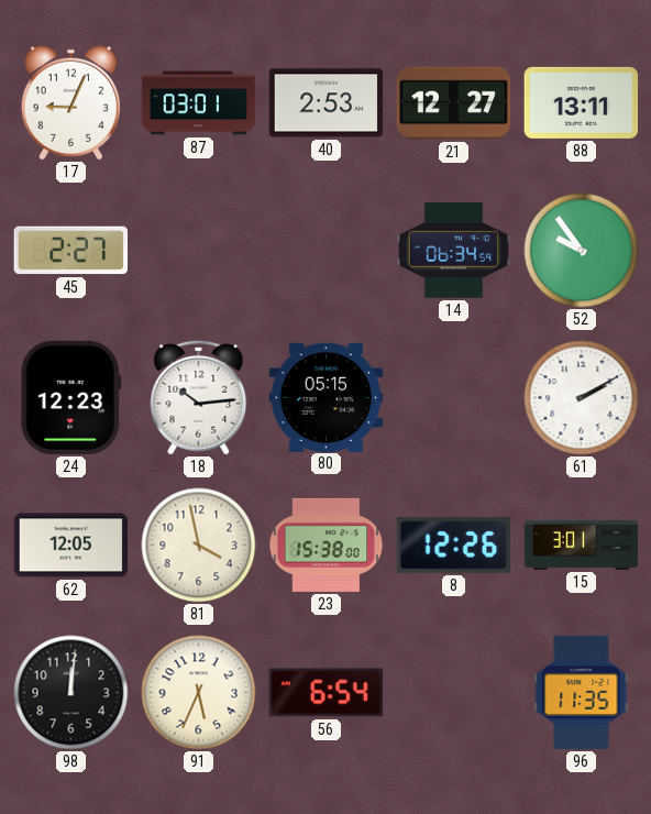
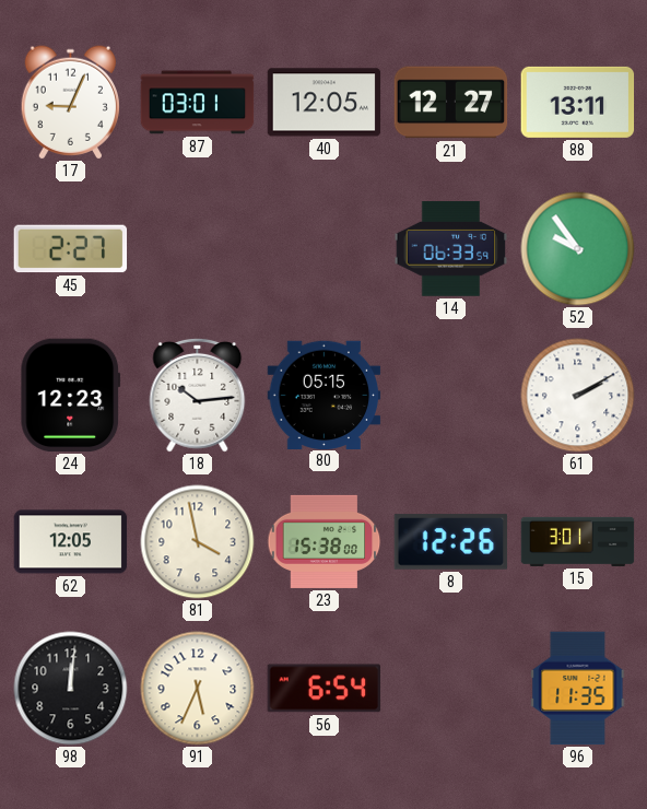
40: 2:53 -> 12:05
14: 06:34 -> 06:33
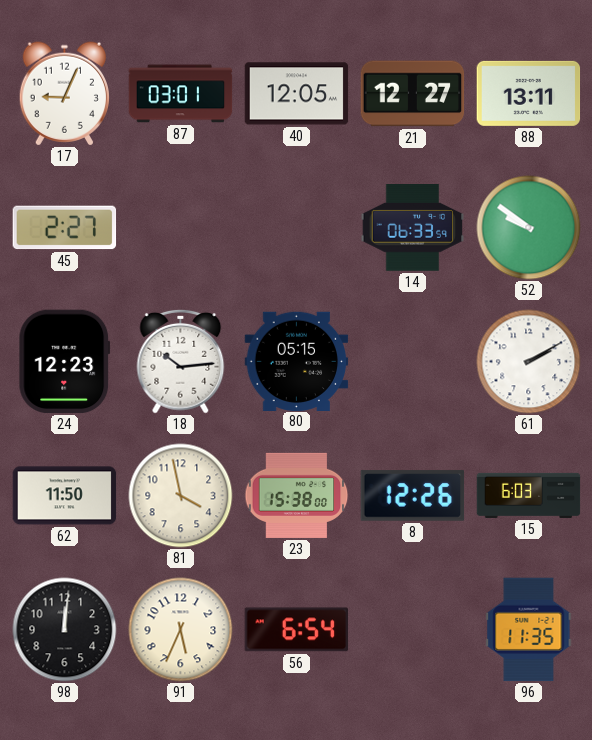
52: 9:54 -> 9:51
62: 12:05 -> 11:50
15: 3:01 -> 6:03
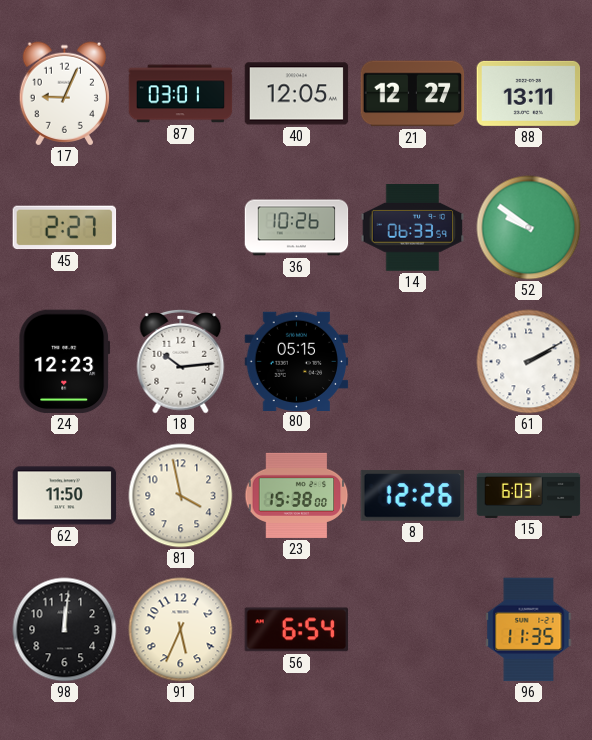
36: none -> 10:26
